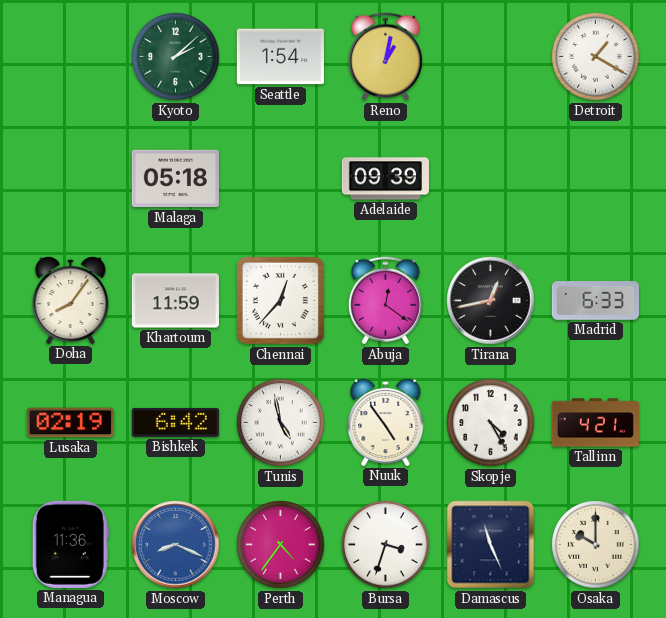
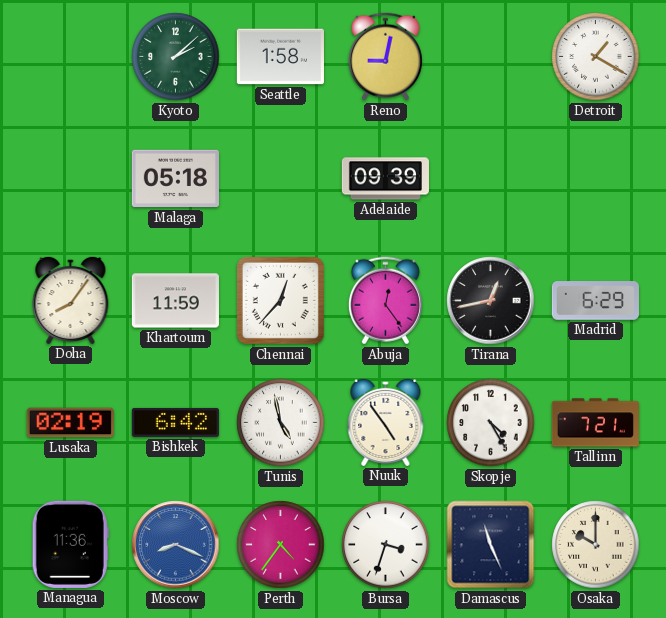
Seattle: 1:54 -> 1:58
Reno: 1:02 -> 9:02
Abuja: 12:21 -> 12:24
Madrid: 6:33 -> 6:29
Tallinn: 4:21 -> 7:21
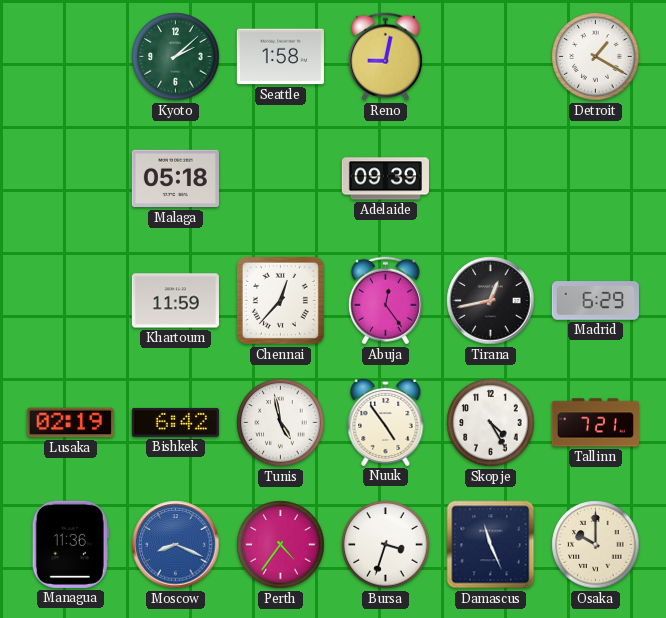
Doha: 8:06 -> none
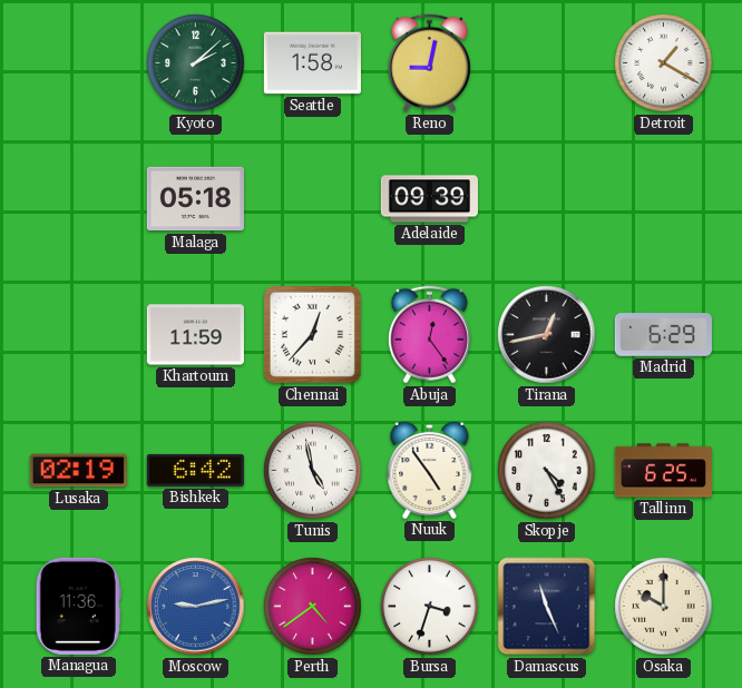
Tallinn: 7:21 -> 6:25
Moscow: 8:19 -> 9:13
Perth: 4:36 -> 4:39
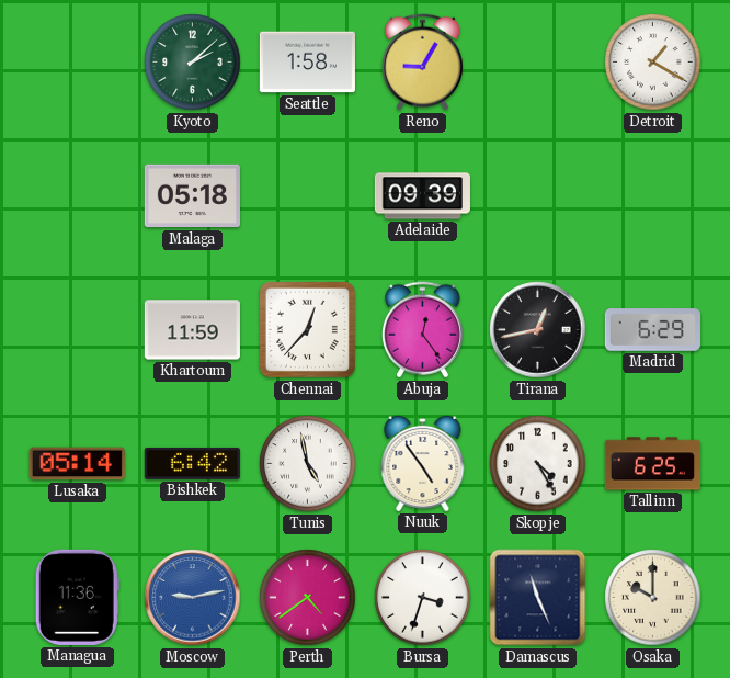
Reno: 9:02 -> 9:05
Lusaka: 02:19 -> 05:14
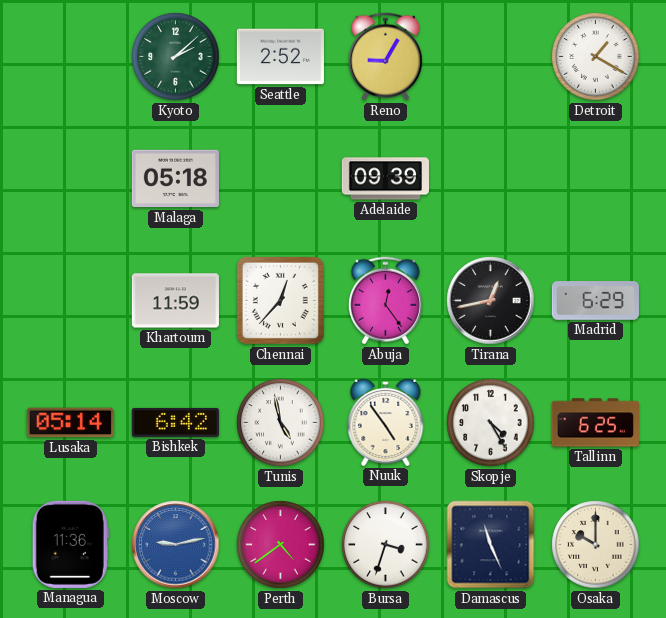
Seattle: 1:58 -> 2:52
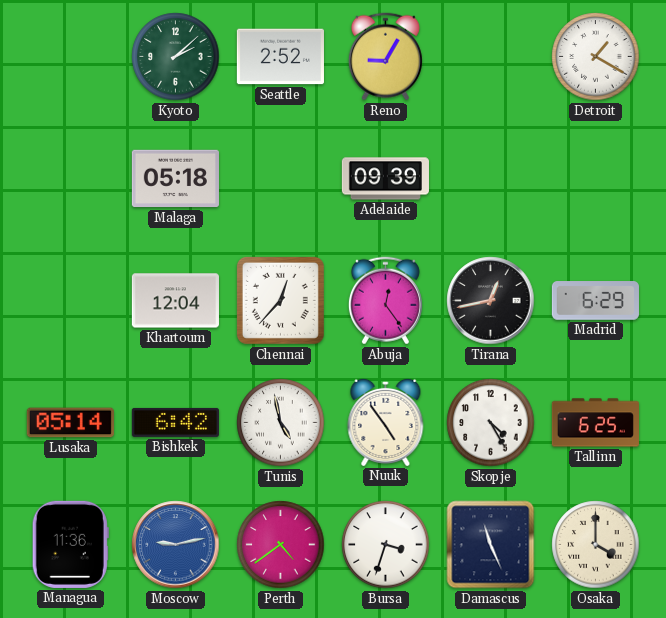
Khartoum: 11:59 -> 12:04
Osaka: 10:00 -> 4:00
